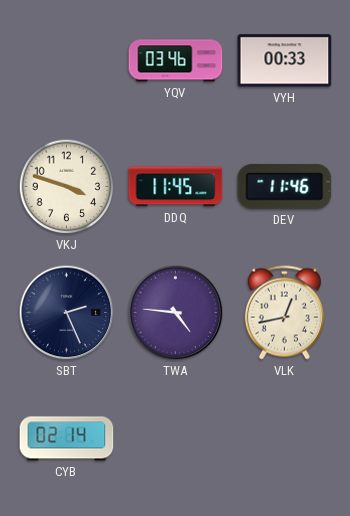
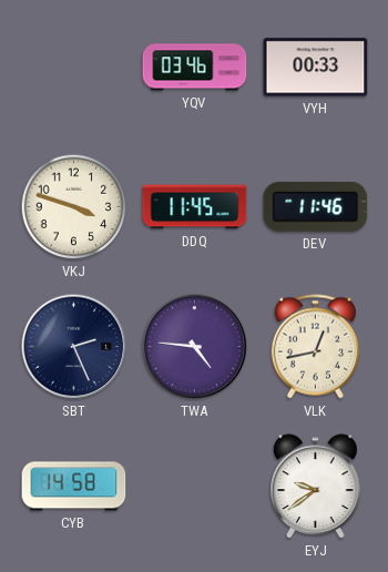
CYB: 02:14 -> 14:58
EYJ: none -> 9:39
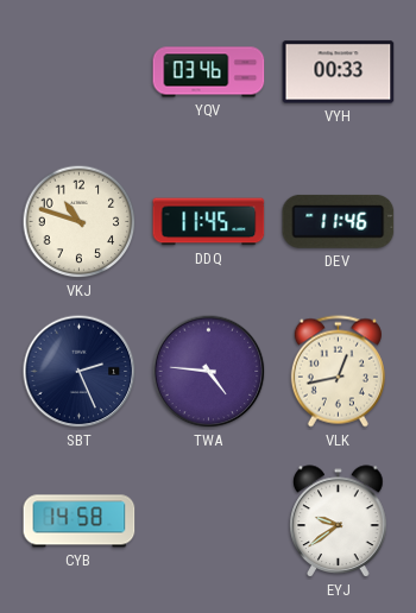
VKJ: 3:48 -> 10:48
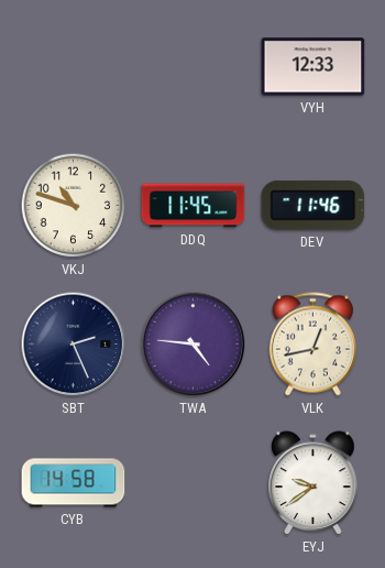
YQV: 03:46 -> none
VYH: 00:33 -> 12:33
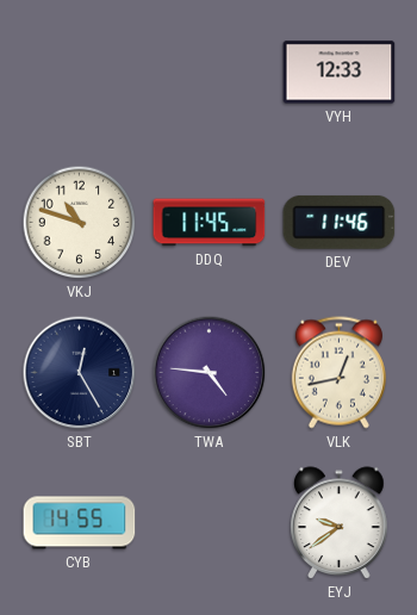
SBT: 2:26 -> 12:25
CYB: 14:58 -> 14:55
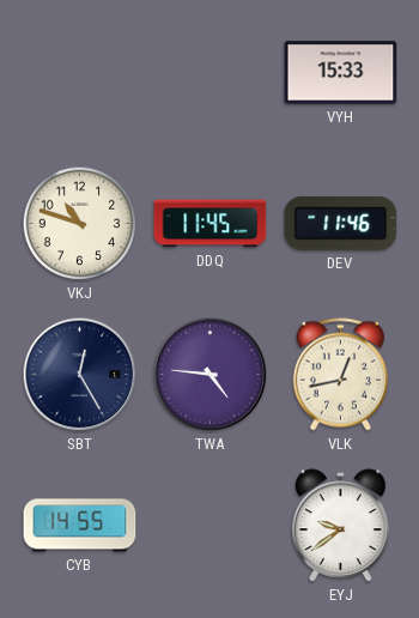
VYH: 12:33 -> 15:33
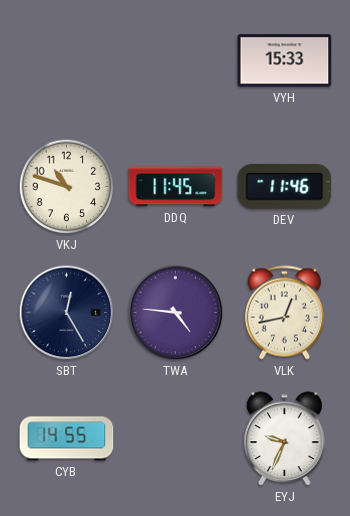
EYJ: 9:39 -> 9:34
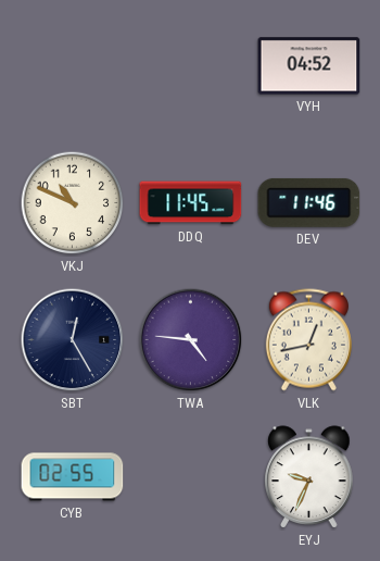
VYH: 15:33 -> 04:52
VKJ: 10:48 -> 10:49
CYB: 14:55 -> 02:55
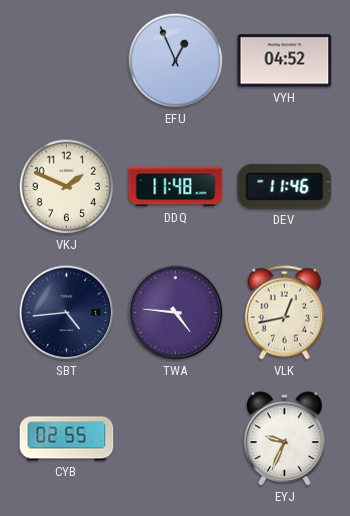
EFU: none -> 12:56
VKJ: 10:49 -> 1:49
DDQ: 11:45 -> 11:48
SBT: 12:25 -> 4:44
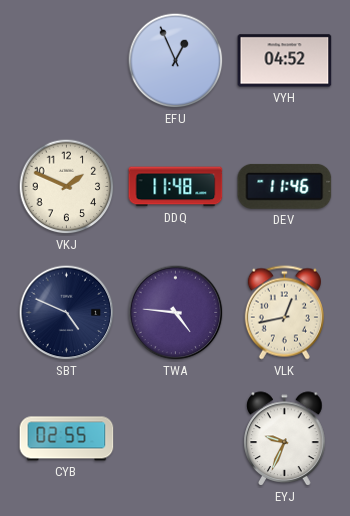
SBT: 4:44 -> 4:49
